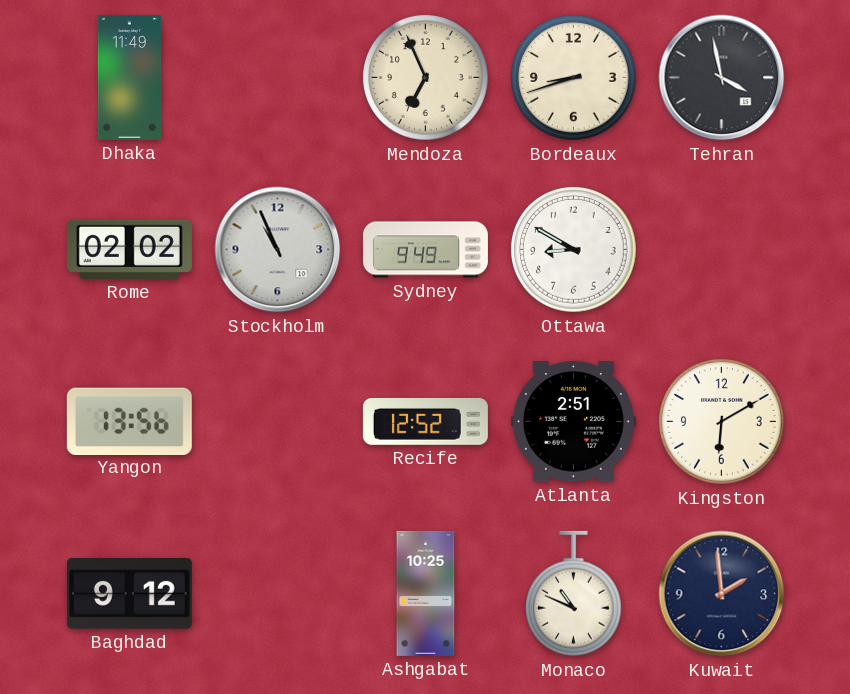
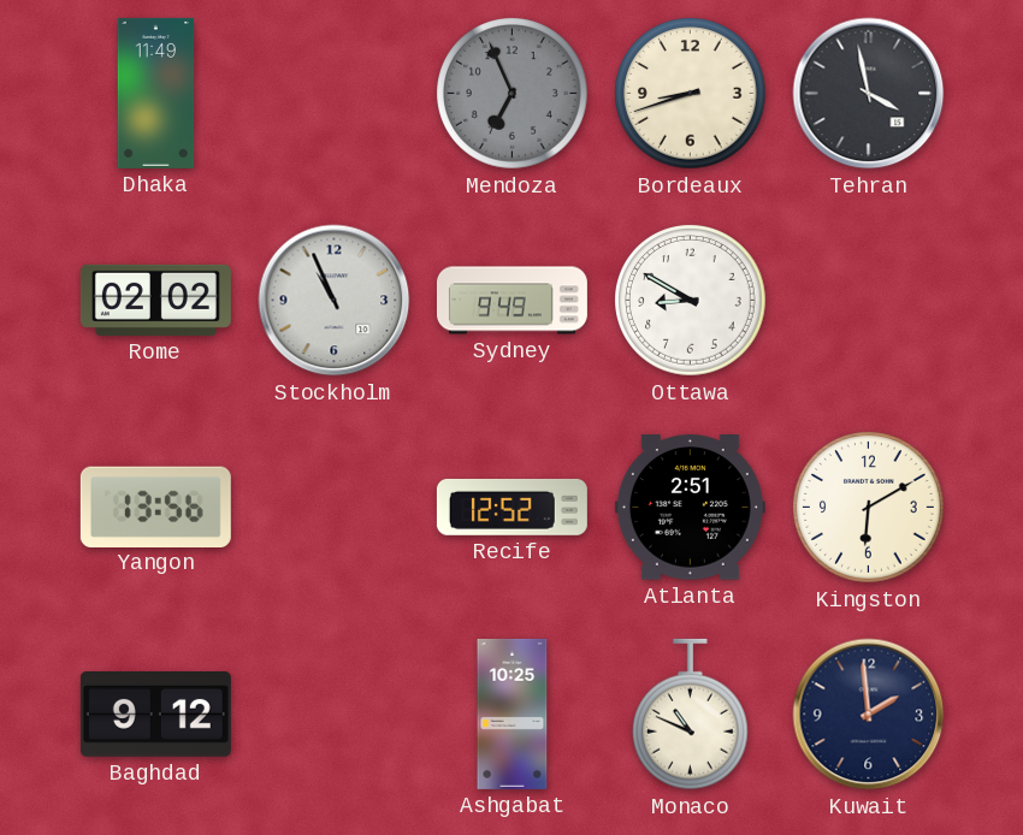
Mendoza dial: cream -> grey
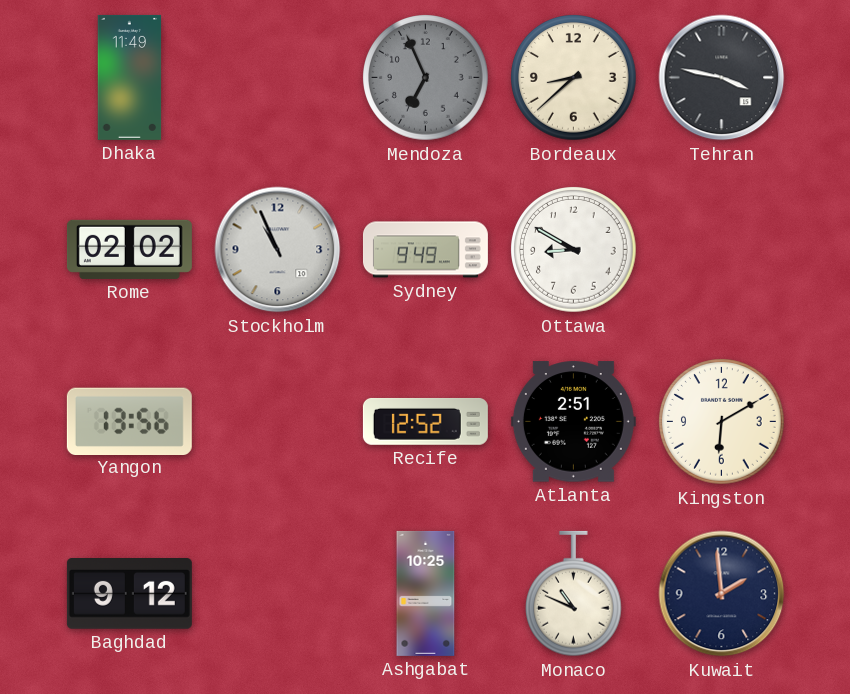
Bordeaux: 8:42 -> 8:38
Tehran: 3:58 -> 3:47
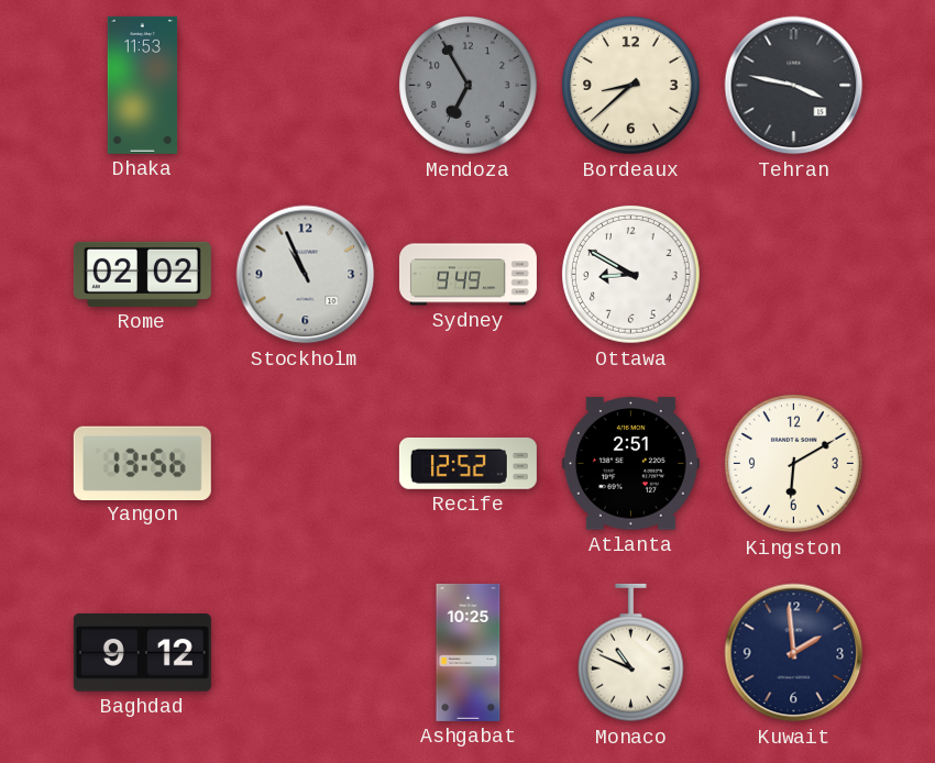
Dhaka: 11:49 -> 11:53
Mendoza: 6:56 -> 6:55
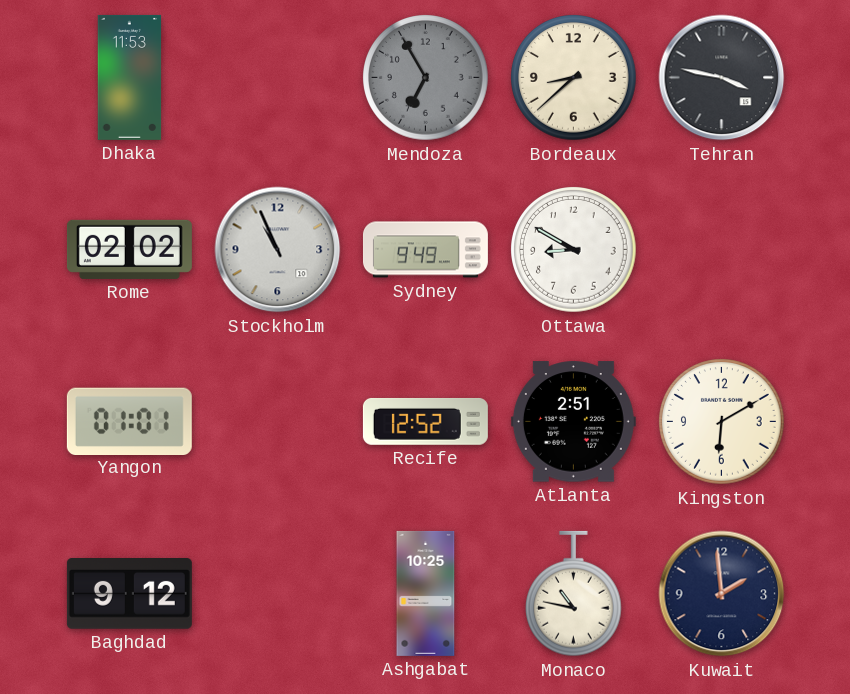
Yangon: 13:56 -> 01:01
Monaco: 10:49 -> 10:47
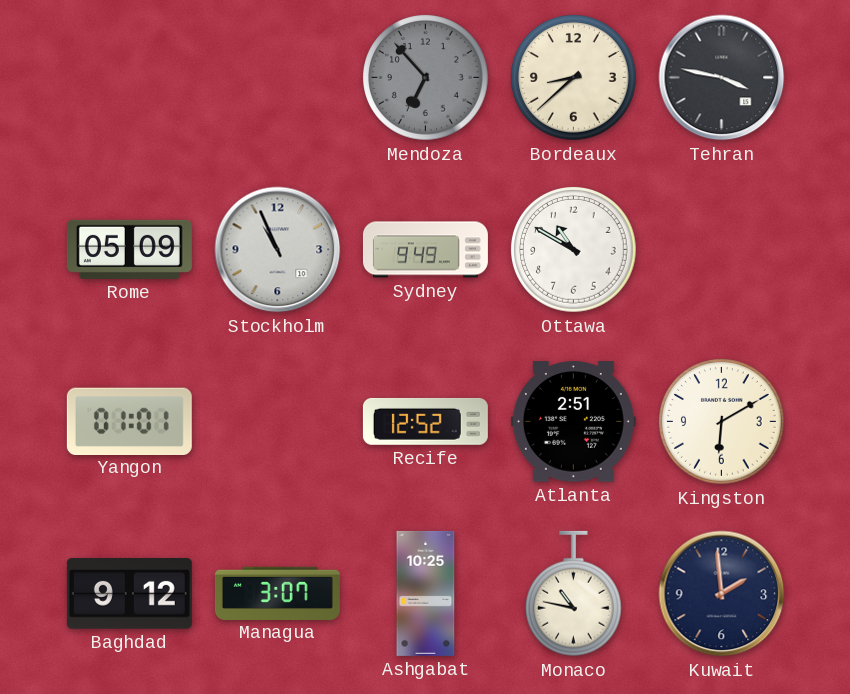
Dhaka: 11:53 -> none
Mendoza: 6:55 -> 6:53
Rome: 02:02 -> 05:09
Ottawa: 8:50 -> 10:50
Managua: none -> 3:07
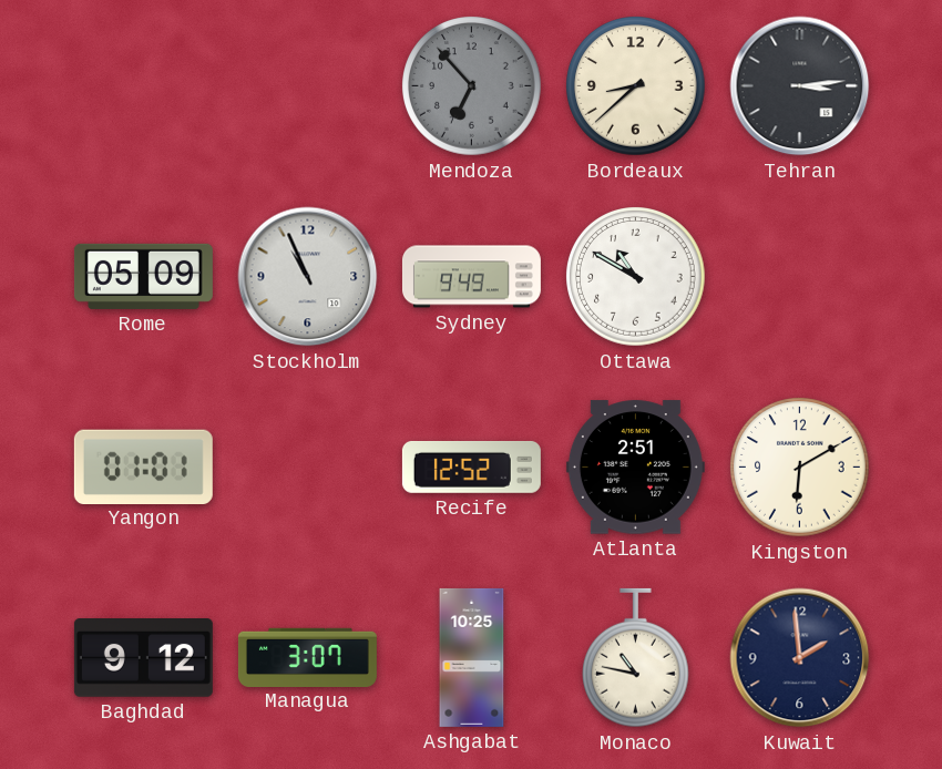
Tehran: 3:47 -> 3:14
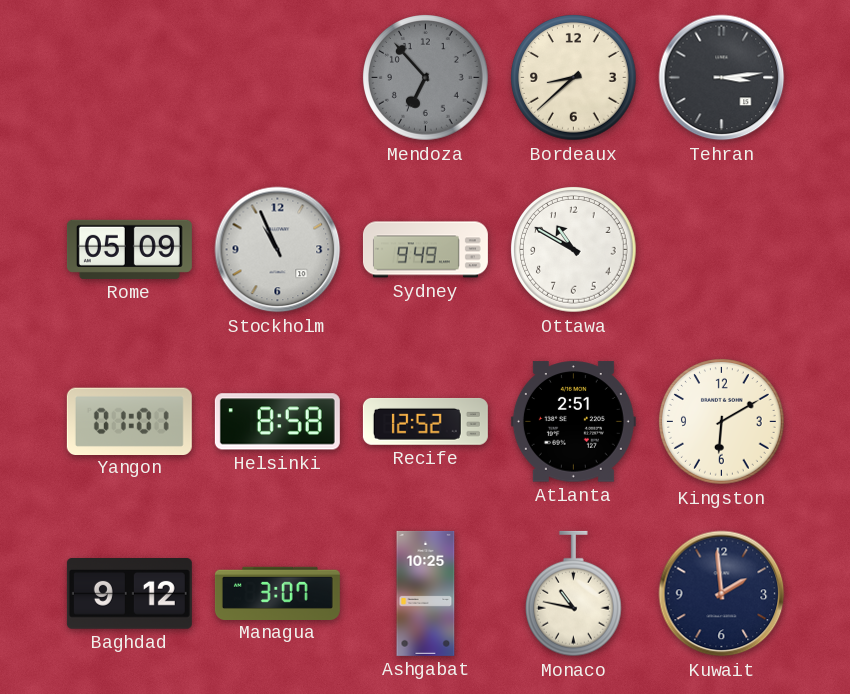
Helsinki: none -> 8:58
